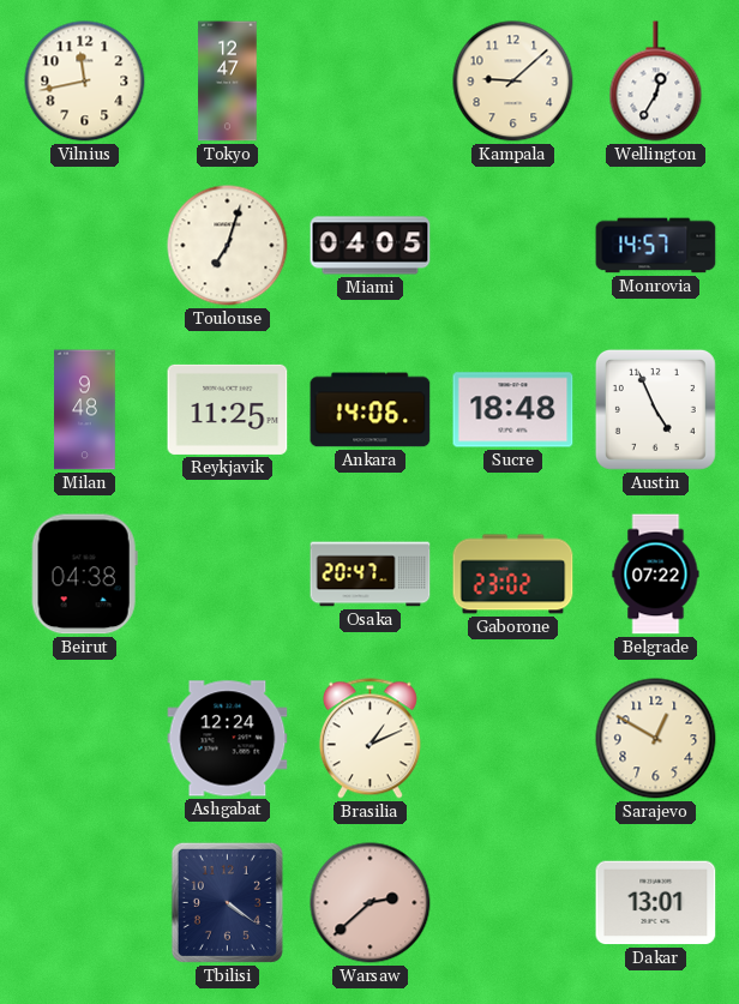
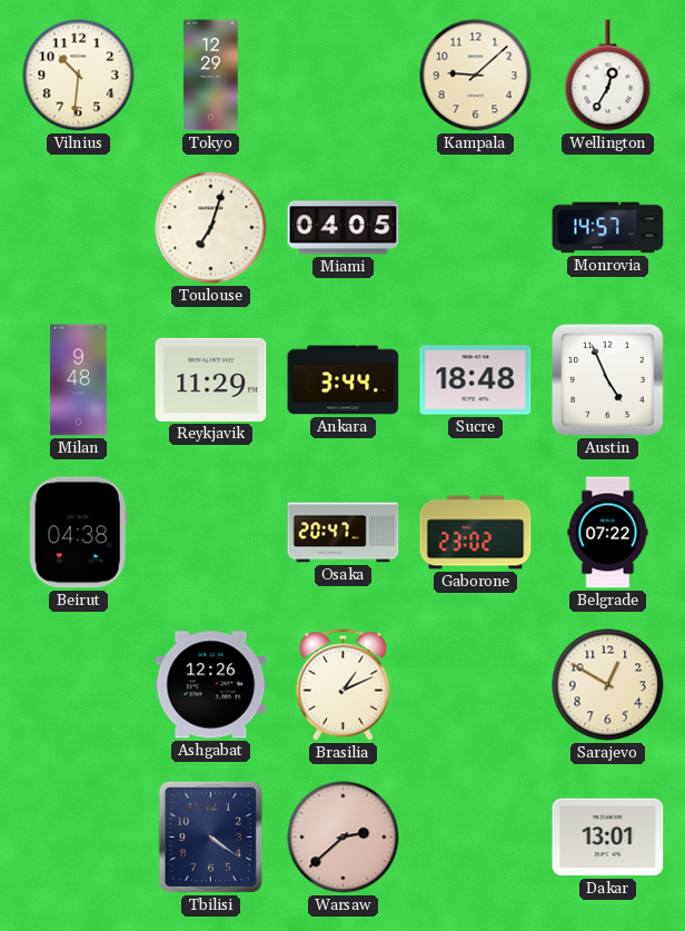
Vilnius: 11:43 -> 10:31
Tokyo: 12:47 -> 12:29
Reykjavik: 11:25 -> 11:29
Ankara: 14:06 -> 3:44
Ashgabat: 12:24 -> 12:26
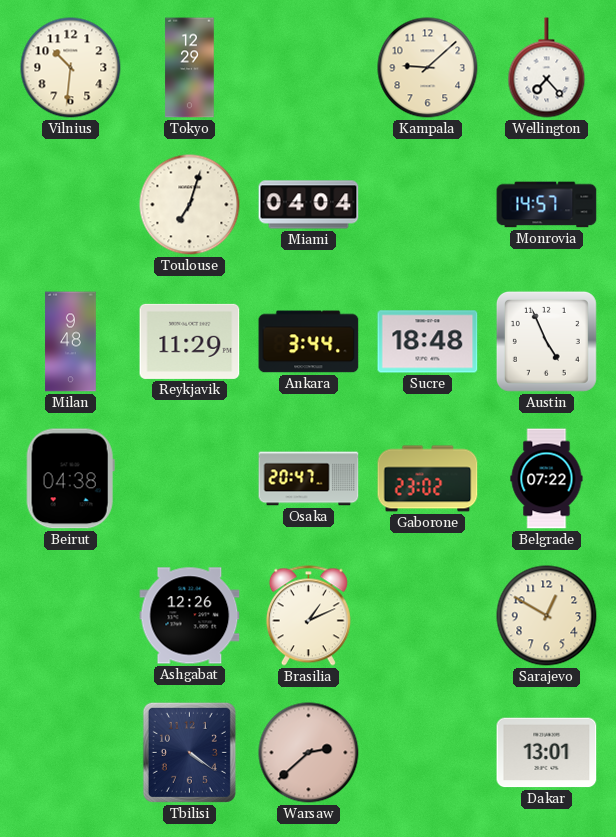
Wellington: 12:35 -> 7:23
Miami: 04:05 -> 04:04
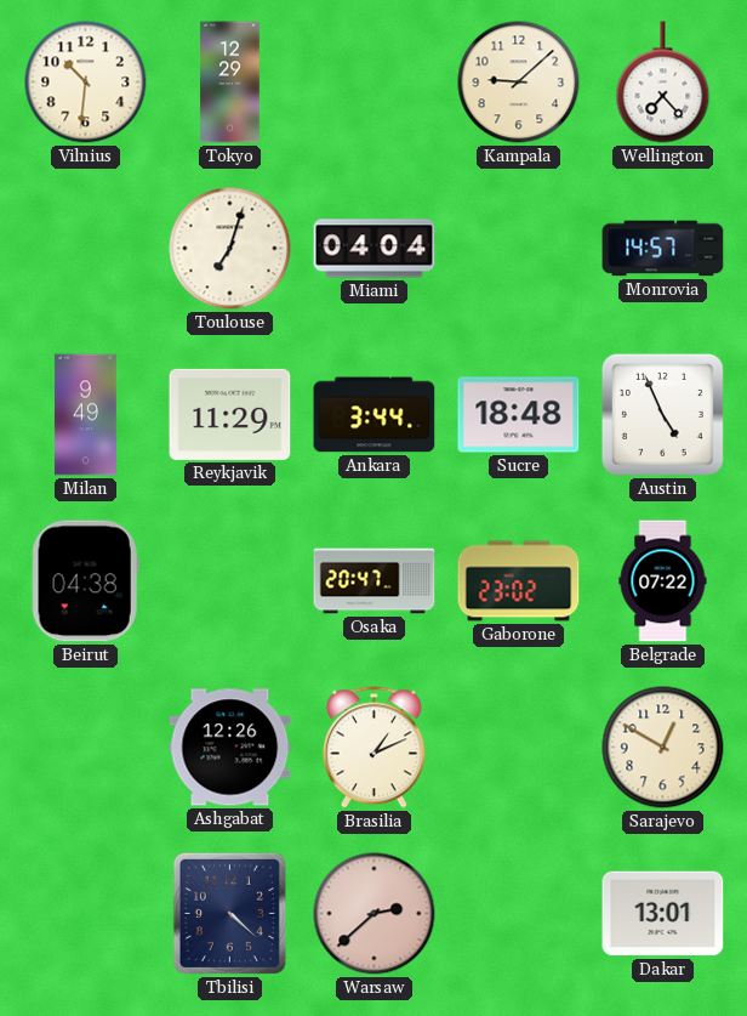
Milan: 9:48 -> 9:49
Tbilisi: 4:21 -> 4:22
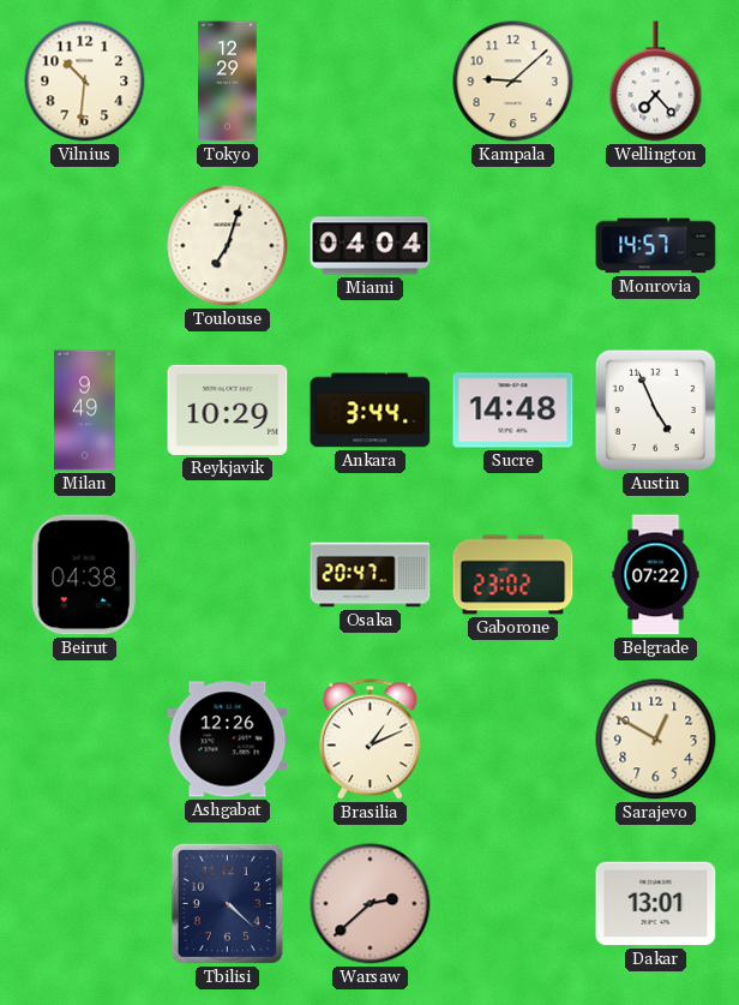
Reykjavik: 11:29 -> 10:29
Sucre: 18:48 -> 14:48
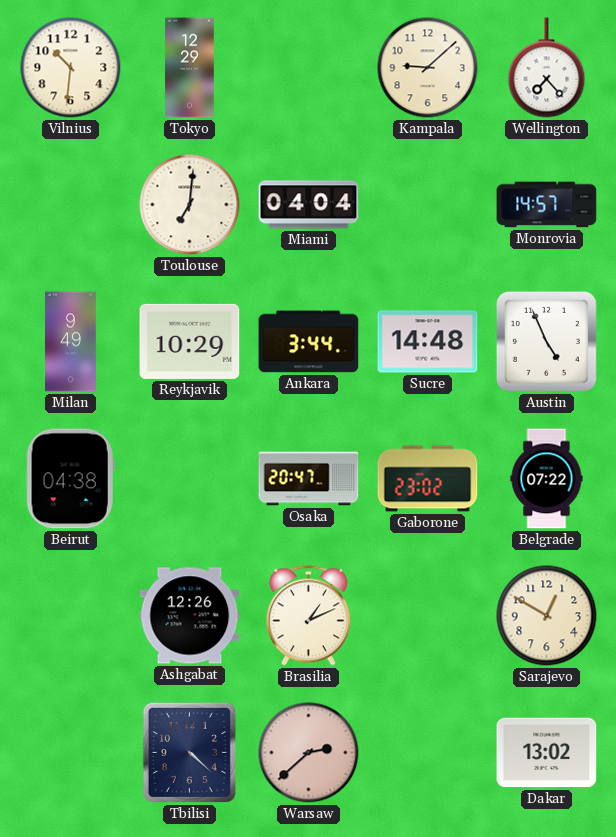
Toulouse: 7:03 -> 7:01
Dakar: 13:01 -> 13:02
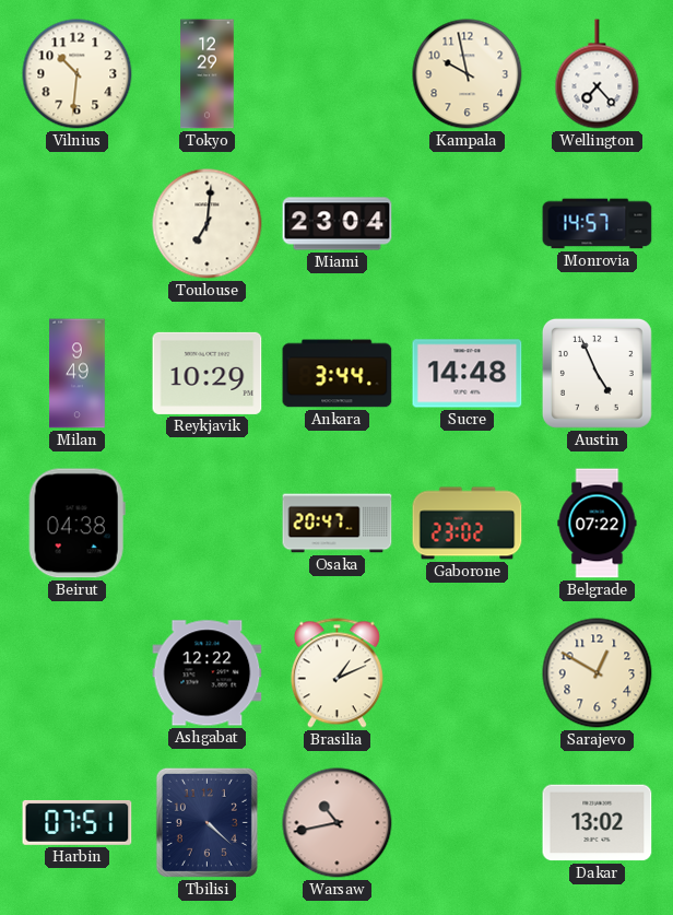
Kampala: 9:08 -> 9:58
Miami: 04:04 -> 23:04
Ashgabat: 12:26 -> 12:22
Harbin: none -> 07:51
Warsaw: 2:38 -> 10:43
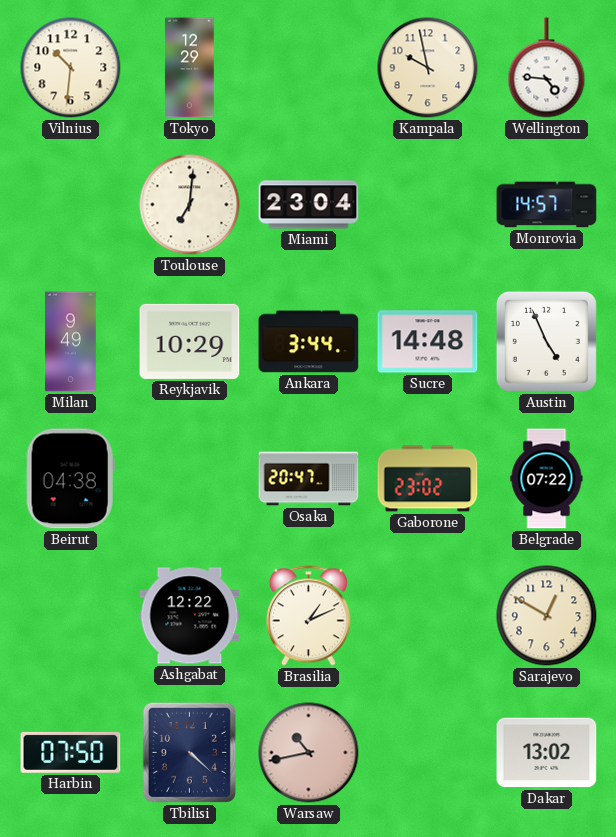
Wellington: 7:23 -> 4:46
Harbin: 07:51 -> 07:50
